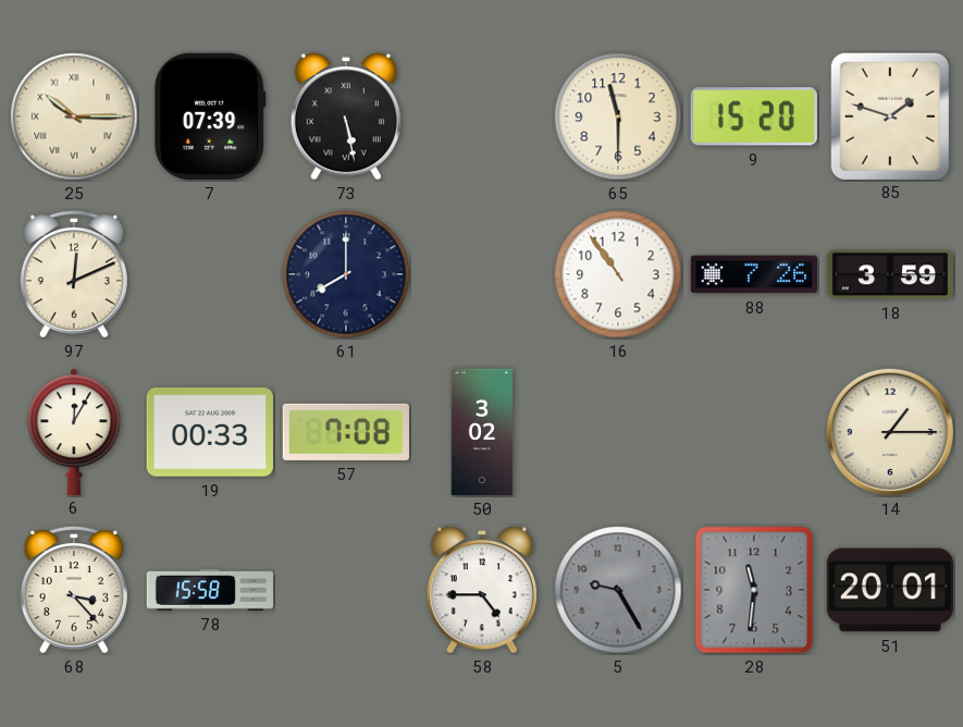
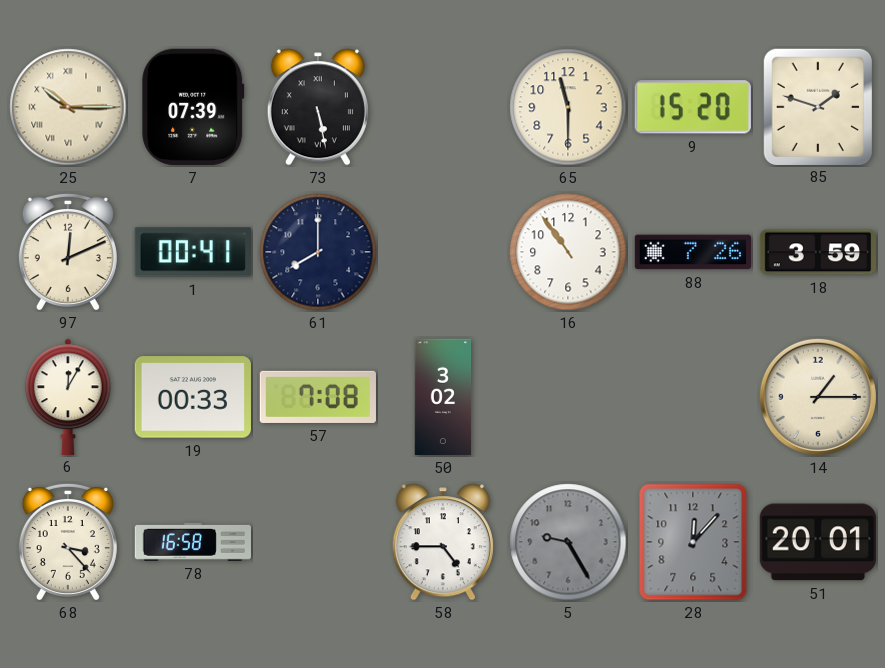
1: none -> 00:41
78: 15:58 -> 16:58
28: 11:31 -> 12:07
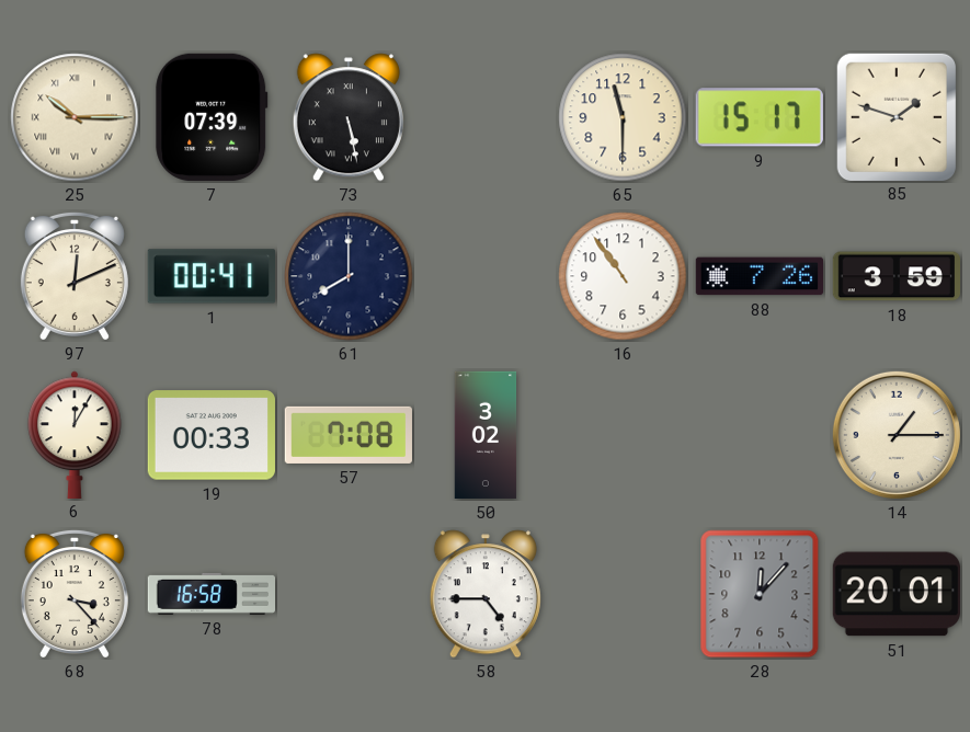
9: 15:20 -> 15:17
5: 9:25 -> none
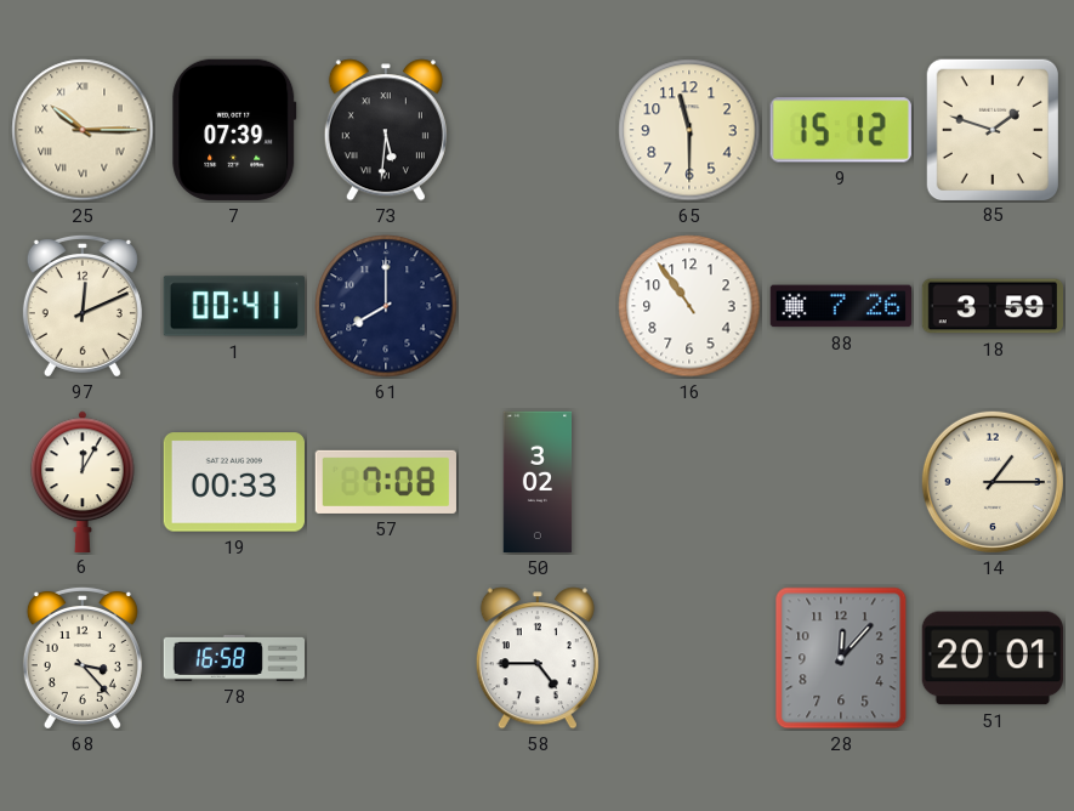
73: 5:28 -> 5:31
9: 15:17 -> 15:12
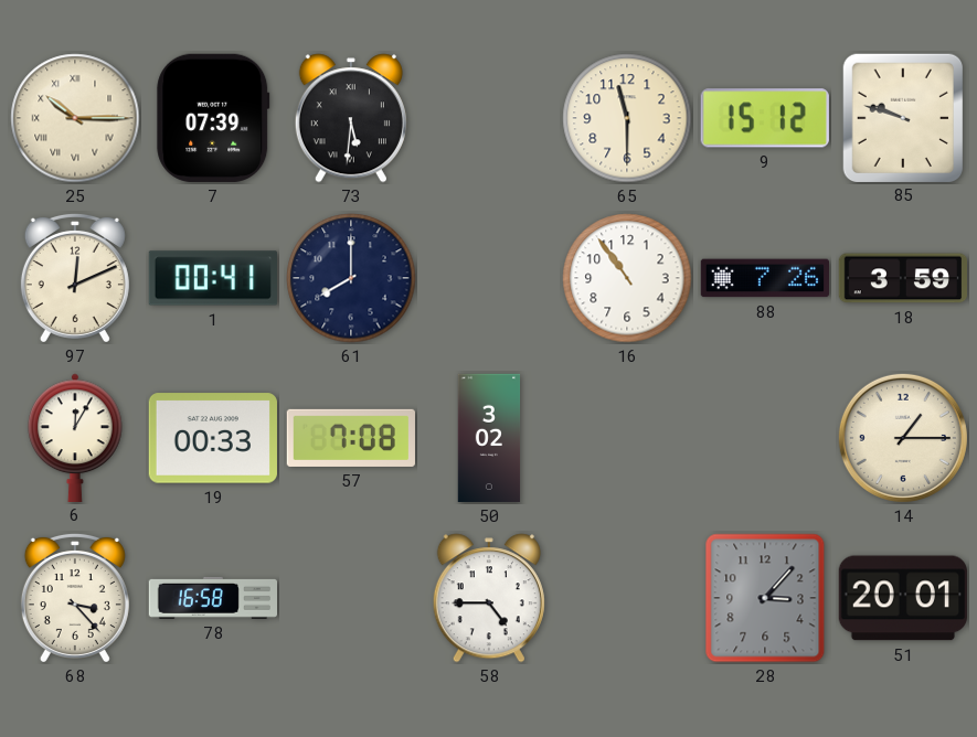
85: 1:48 -> 9:48
28: 12:07 -> 3:07
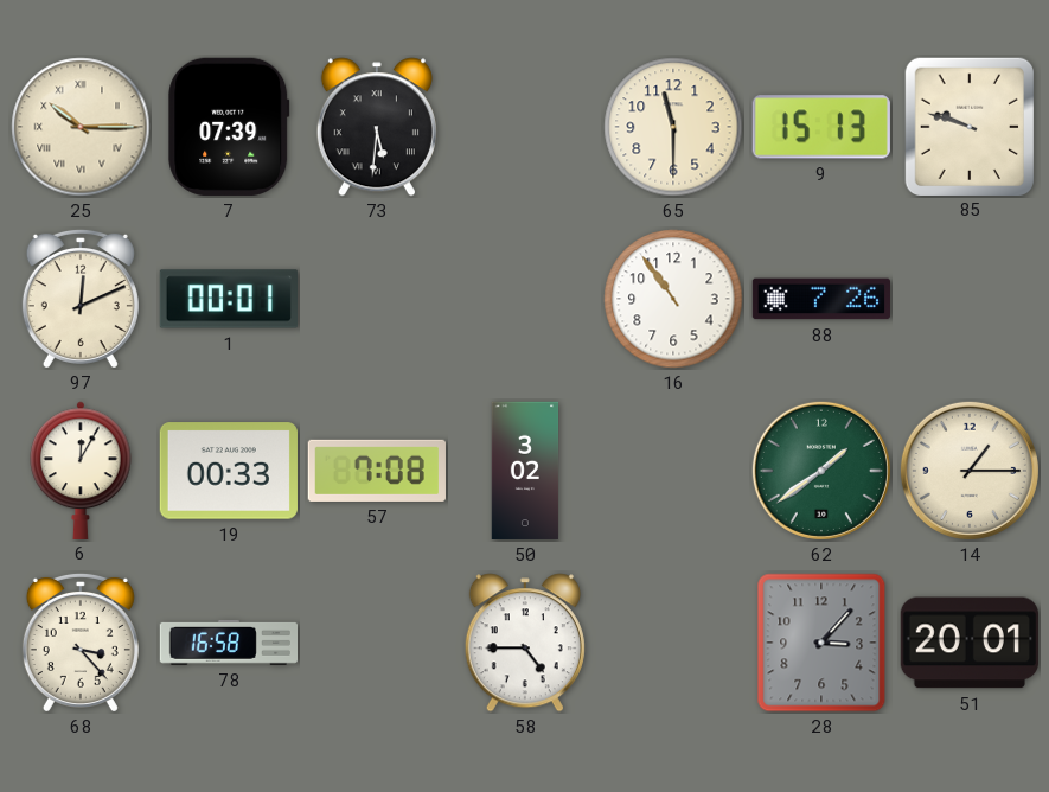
9: 15:12 -> 15:13
1: 00:41 -> 00:01
61: 8:00 -> none
18: 3:59 -> none
62: none -> 1:39
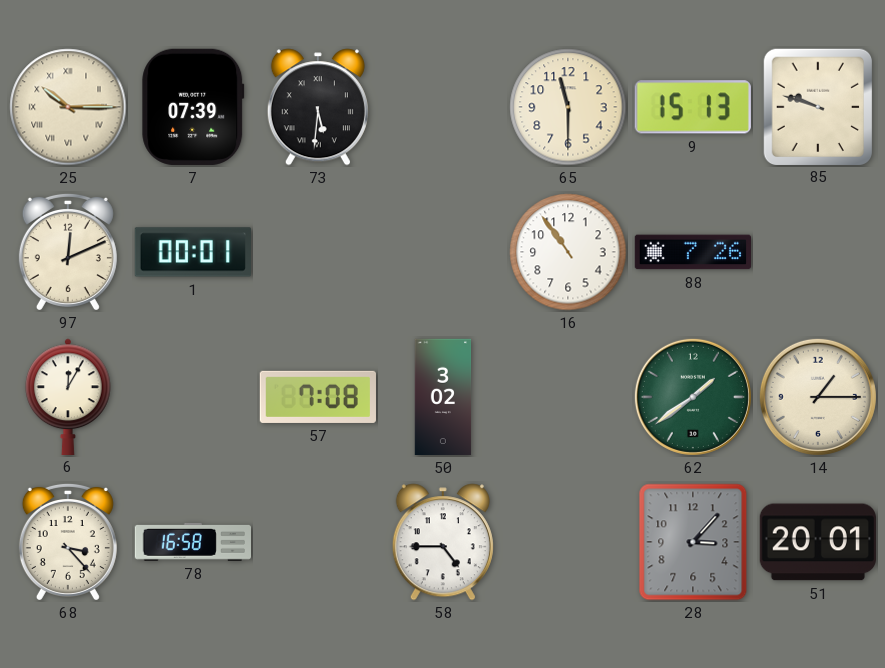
19: 00:33 -> none
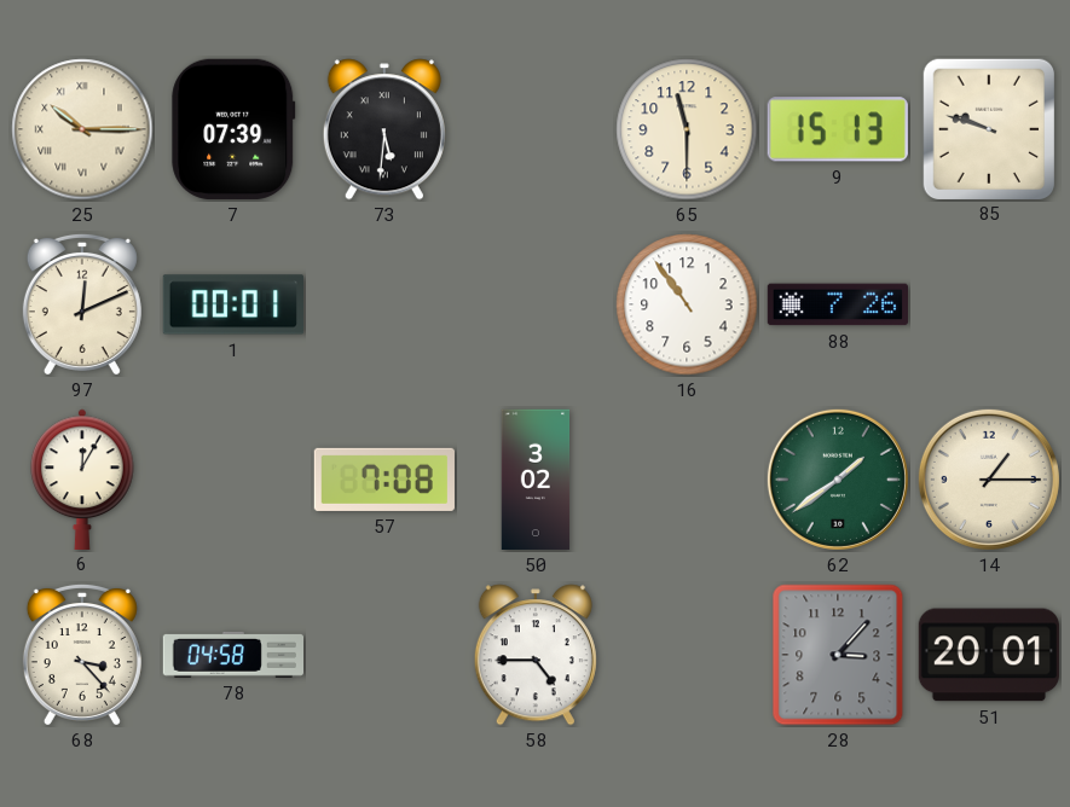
78: 16:58 -> 04:58
